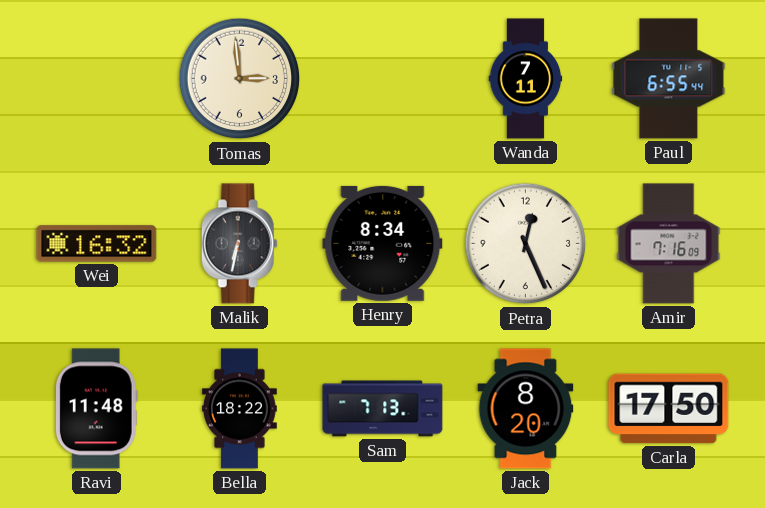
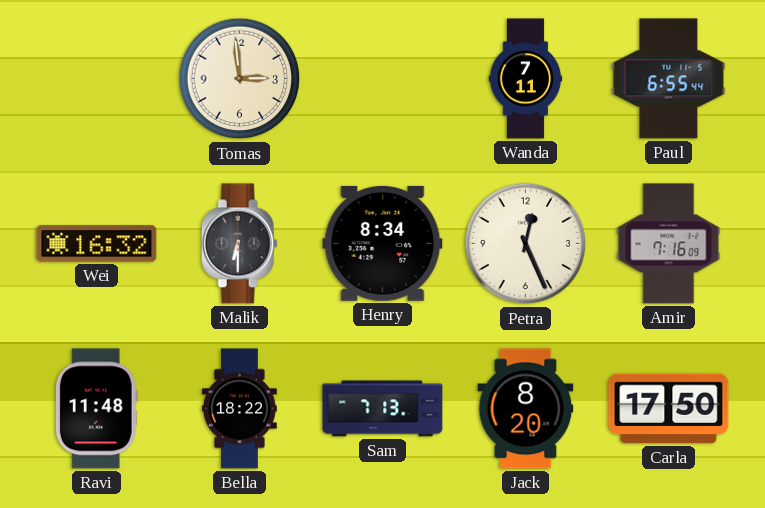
Malik: 6:32 -> 6:30
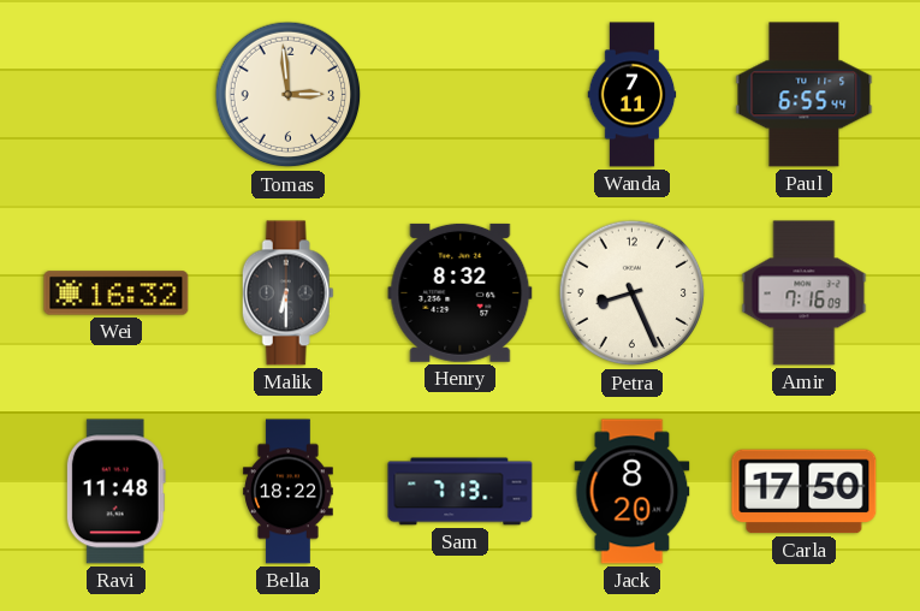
Henry: 8:34 -> 8:32
Petra: 12:26 -> 8:26
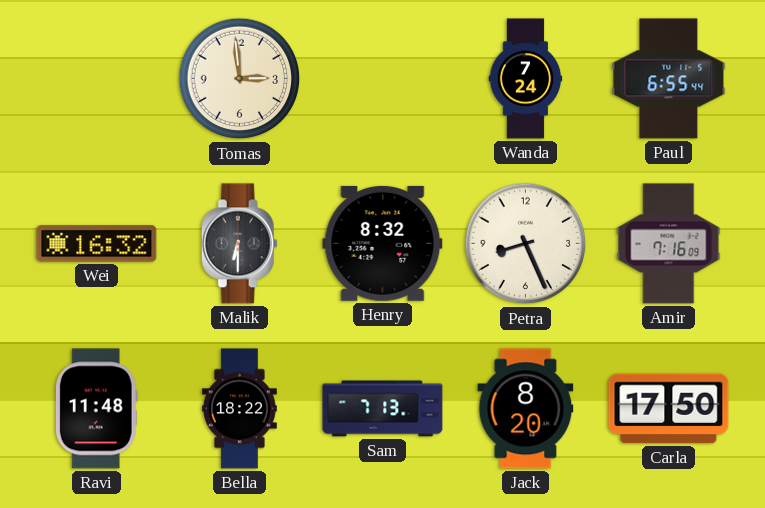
Wanda: 7:11 -> 7:24
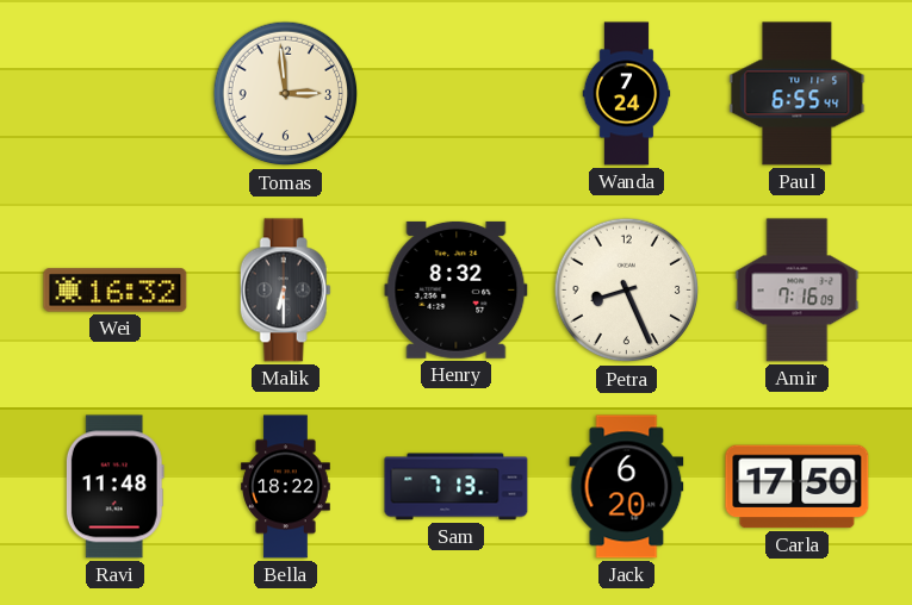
Jack: 8:20 -> 6:20
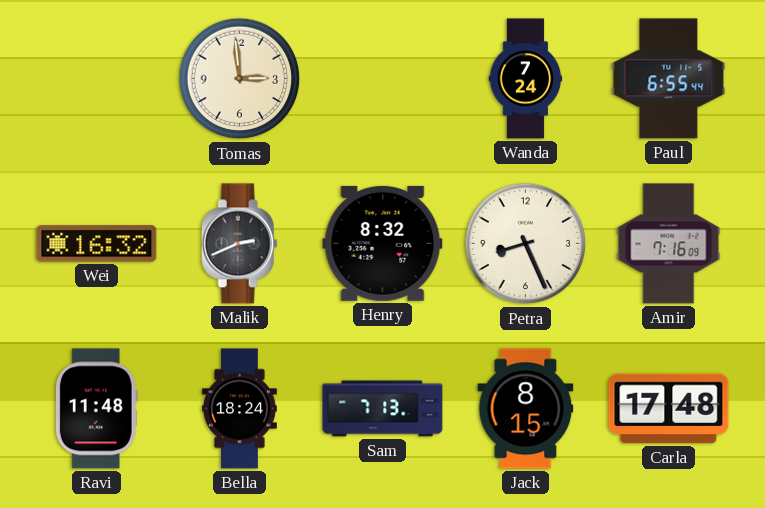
Malik: 6:30 -> 2:41
Bella: 18:22 -> 18:24
Jack: 6:20 -> 8:15
Carla: 17:50 -> 17:48
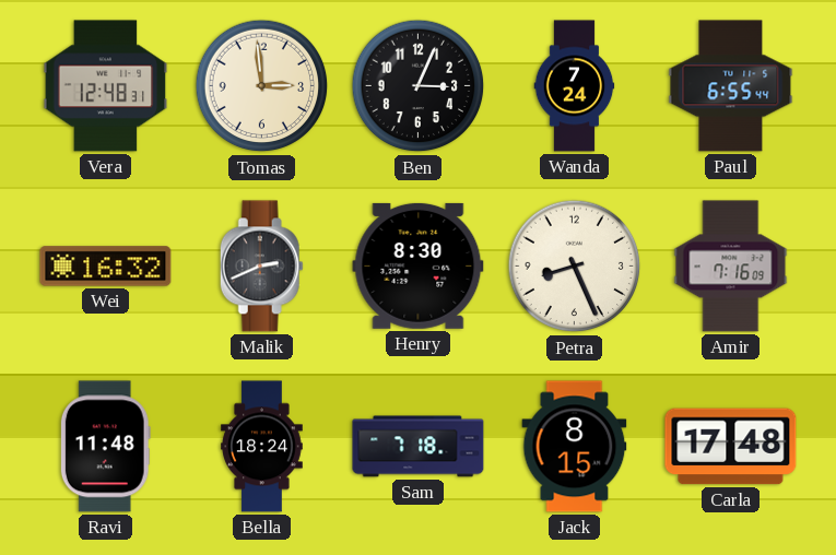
Vera: none -> 12:48
Ben: none -> 3:04
Henry: 8:32 -> 8:30
Sam: 7:13 -> 7:18
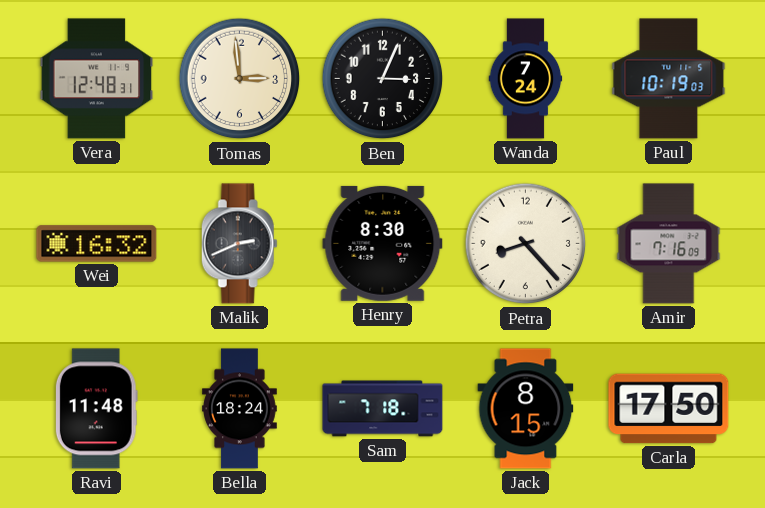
Paul: 6:55 -> 10:19
Petra: 8:26 -> 8:23
Carla: 17:48 -> 17:50
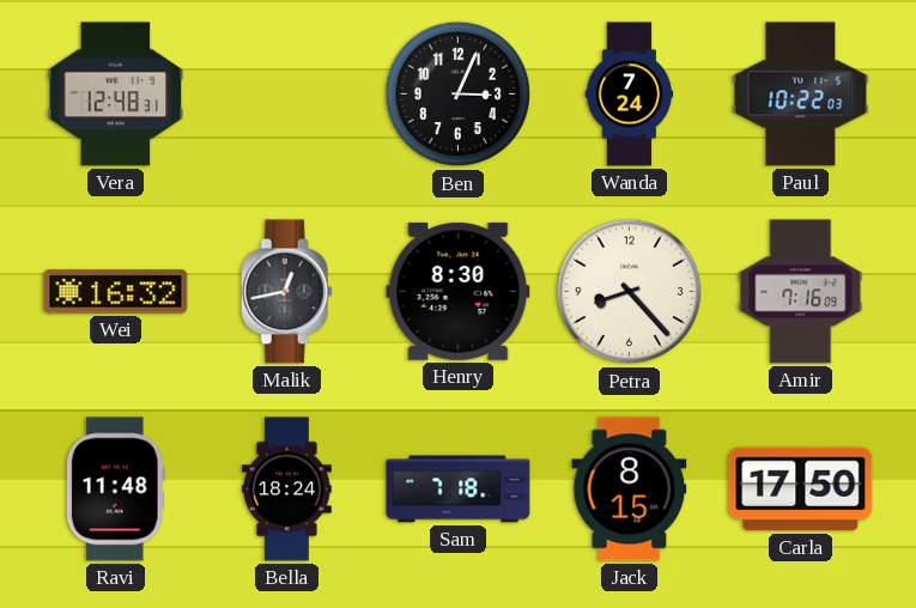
Tomas: 2:59 -> none
Paul: 10:19 -> 10:22
Malik: 2:41 -> 12:43
